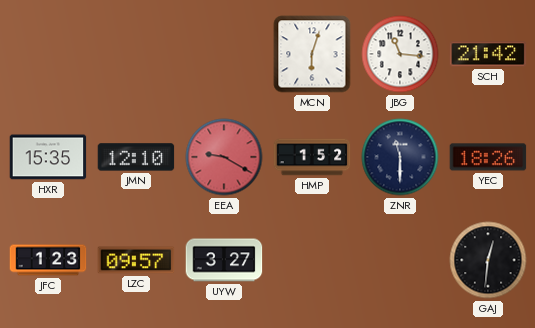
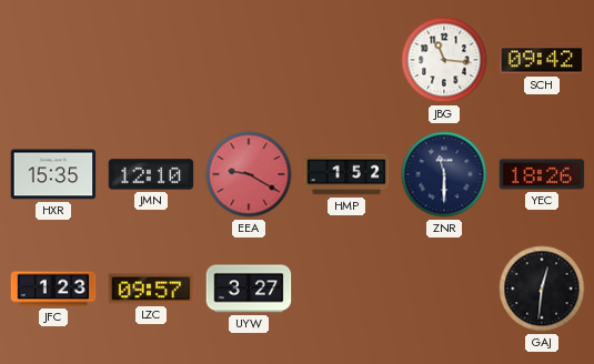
MCN: 6:03 -> none
SCH: 21:42 -> 09:42
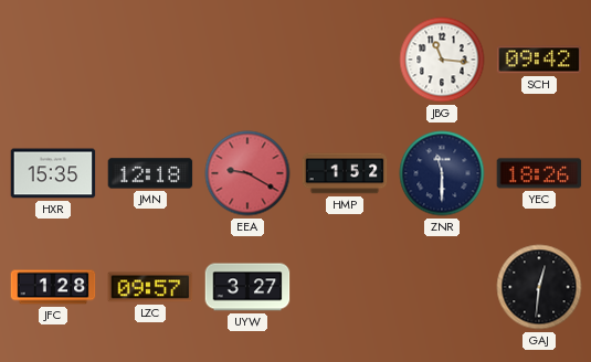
JMN: 12:10 -> 12:18
JFC: 1:23 -> 1:28
